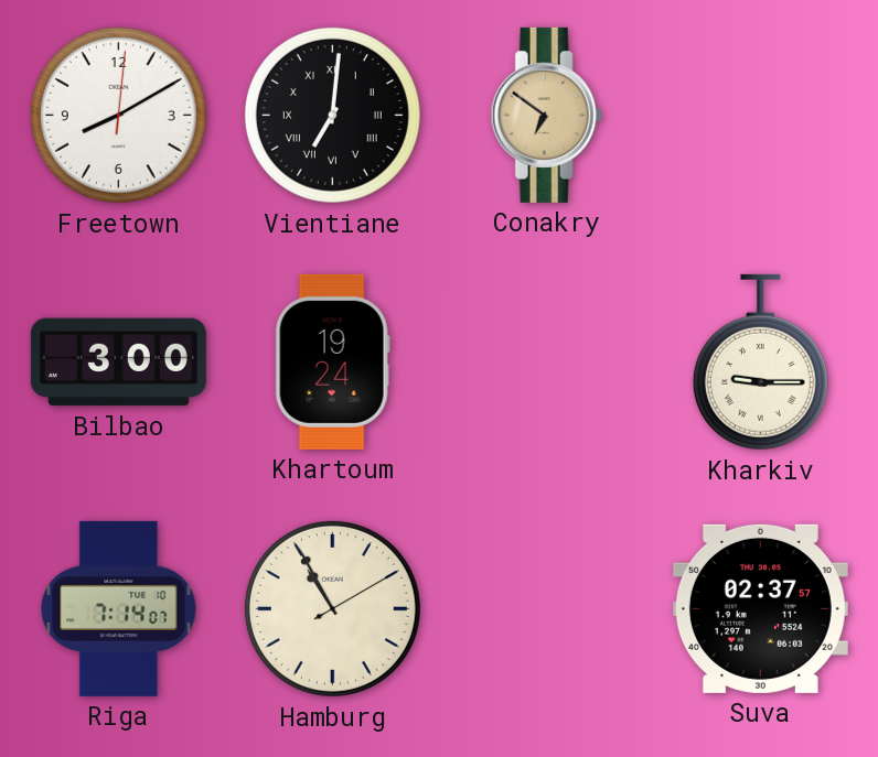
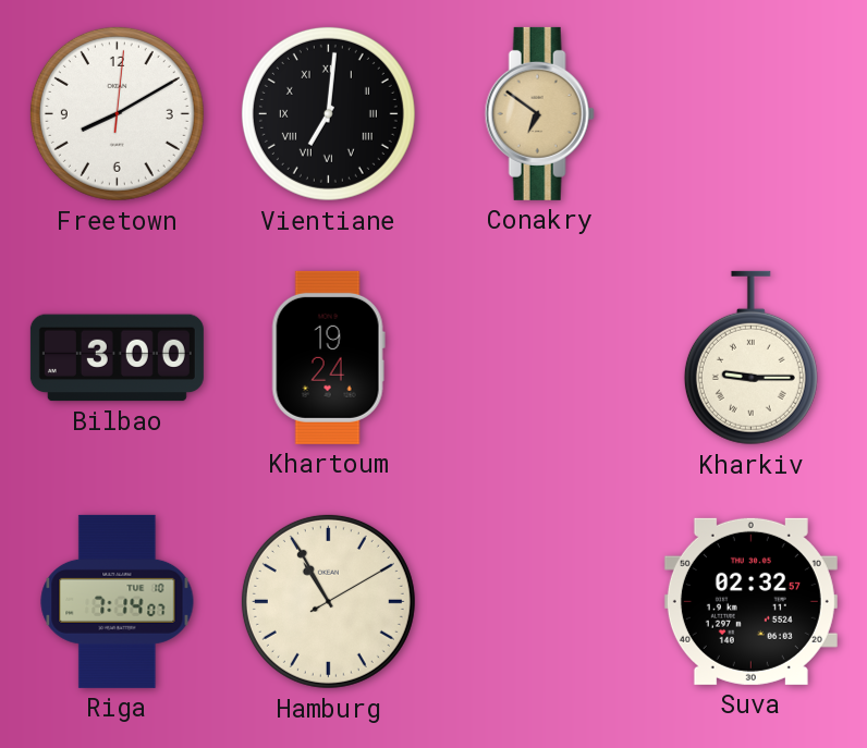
Suva: 02:37 -> 02:32
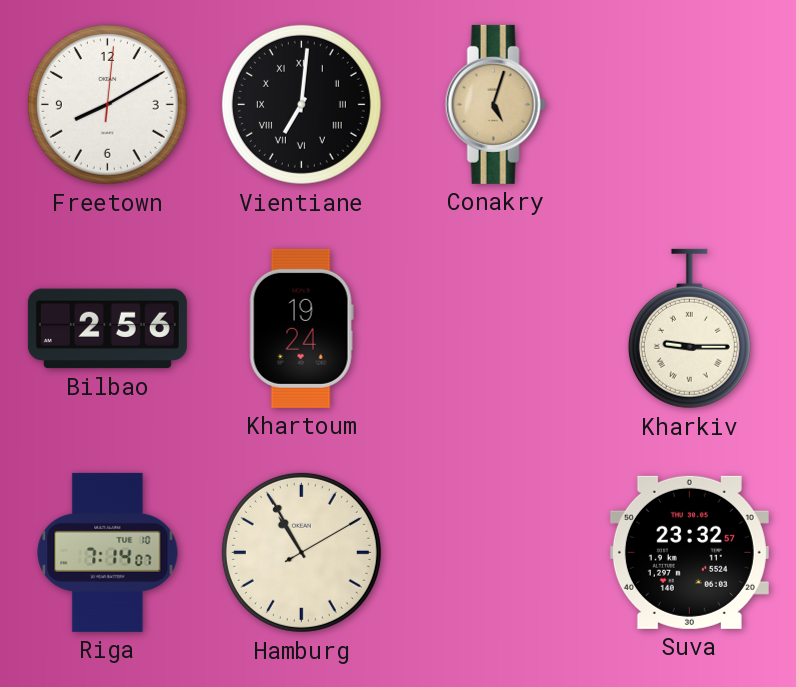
Conakry: 6:51 -> 5:03
Bilbao: 3:00 -> 2:56
Suva: 02:32 -> 23:32
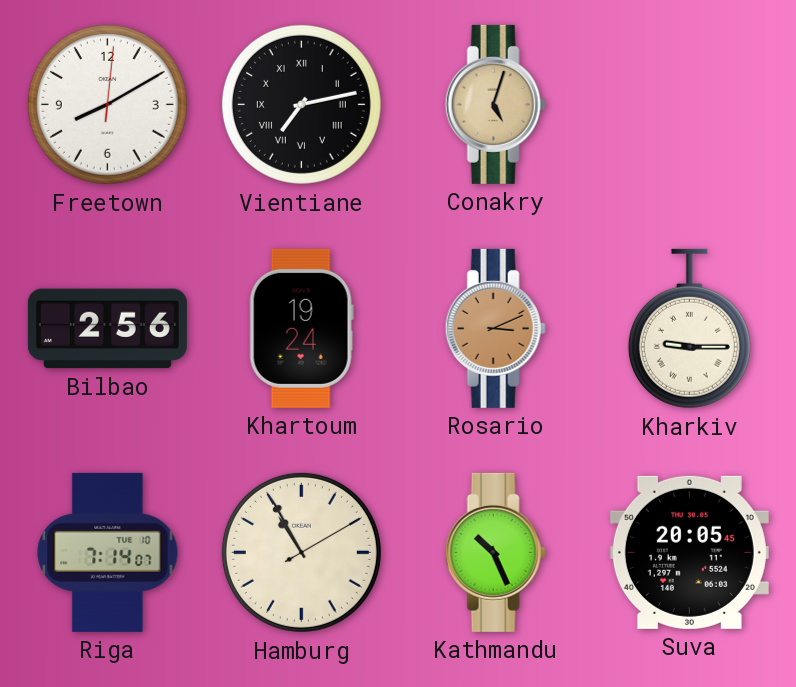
Vientiane: 7:01 -> 7:13
Rosario: none -> 3:11
Kathmandu: none -> 10:26
Suva: 23:32 -> 20:05
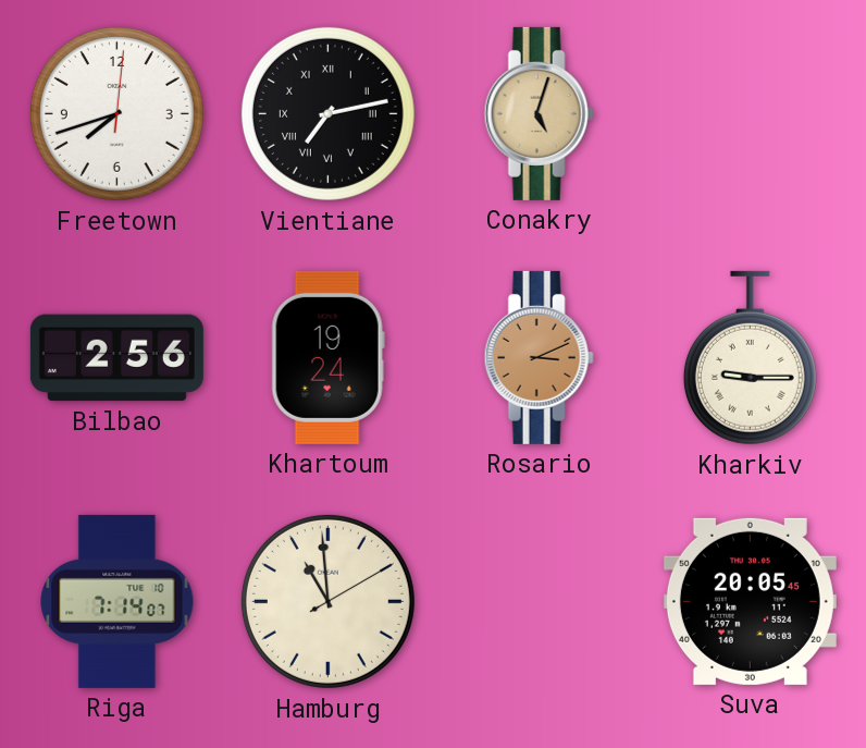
Freetown: 8:10 -> 7:42
Hamburg: 10:55 -> 10:59
Kathmandu: 10:26 -> none
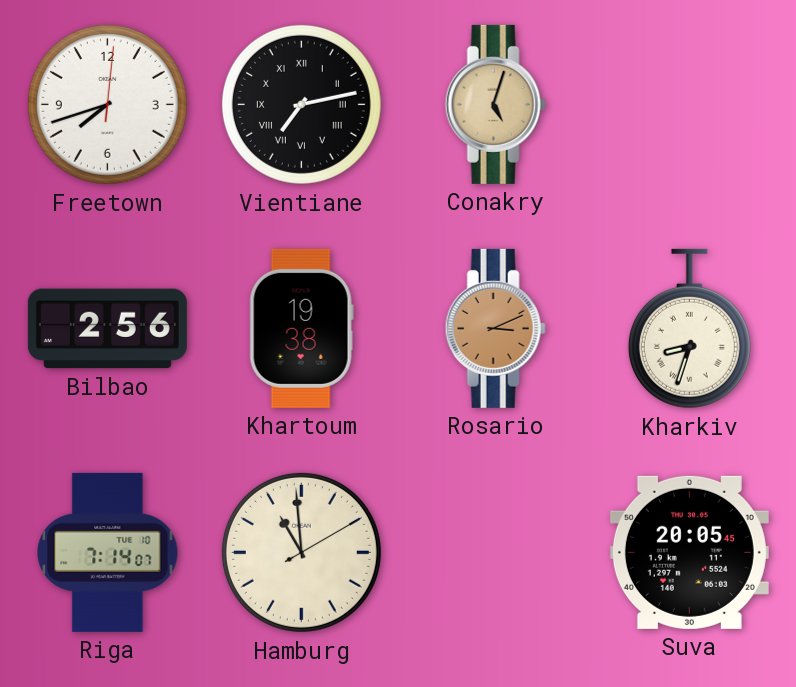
Khartoum: 19:24 -> 19:38
Kharkiv: 9:15 -> 8:33
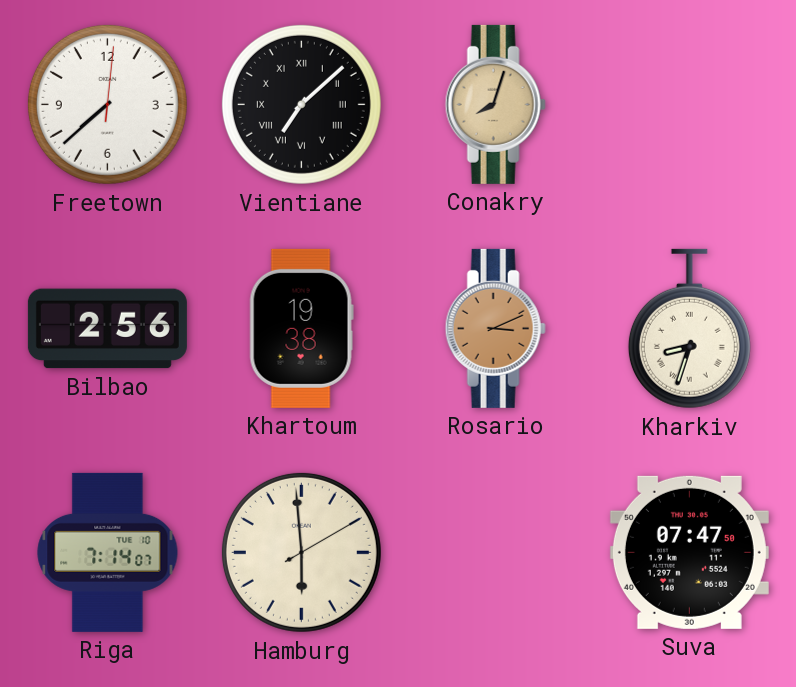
Freetown: 7:42 -> 7:38
Vientiane: 7:13 -> 7:08
Conakry: 5:03 -> 8:03
Hamburg: 10:59 -> 5:59
Suva: 20:05 -> 07:47
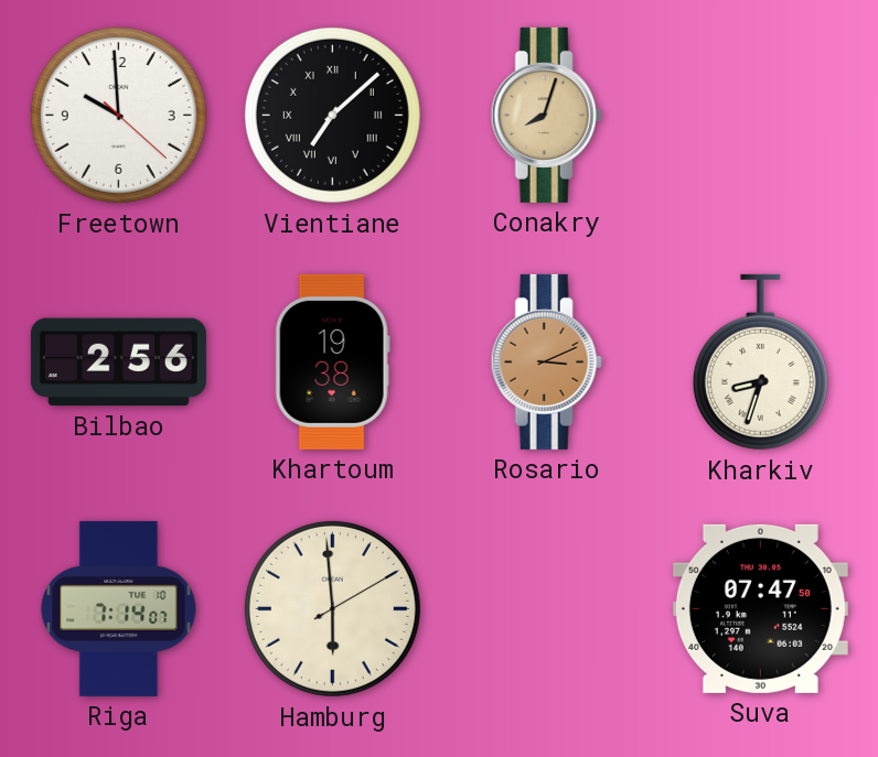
Freetown: 7:38 -> 9:59
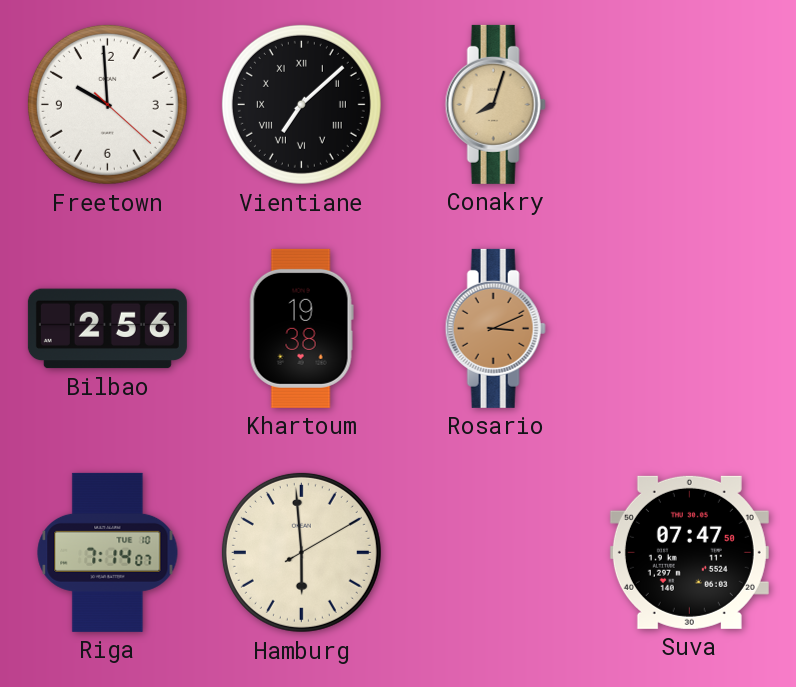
Kharkiv: 8:33 -> none
